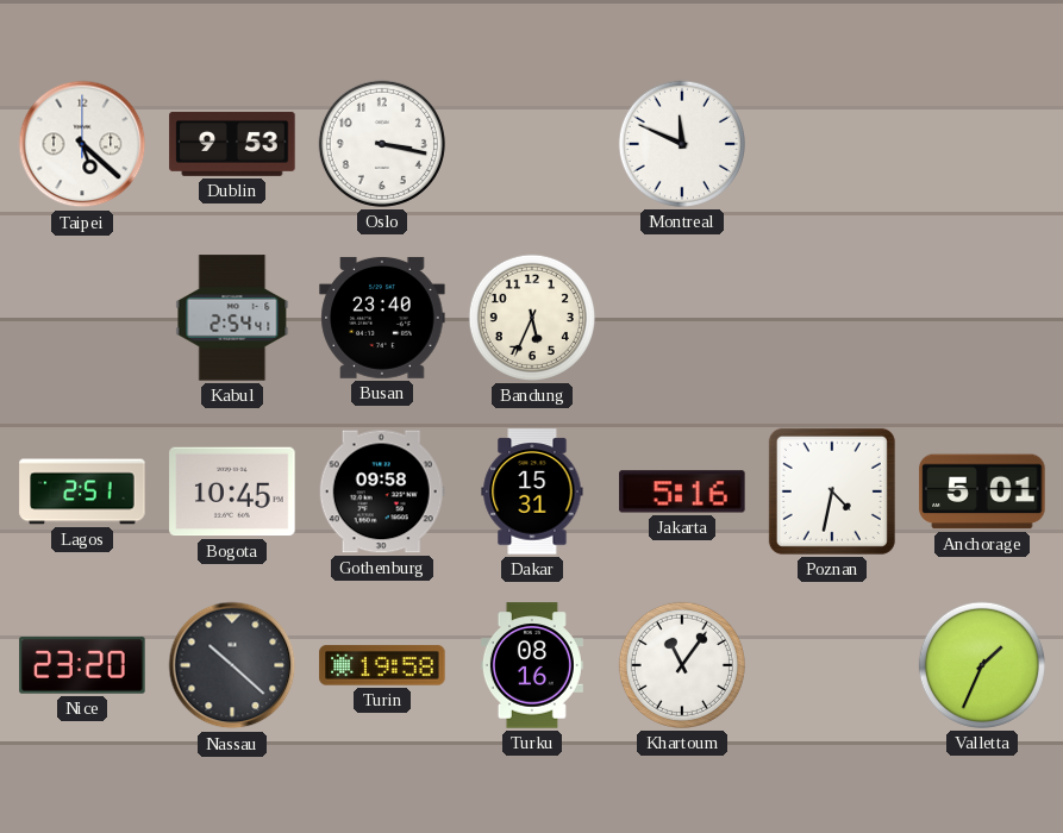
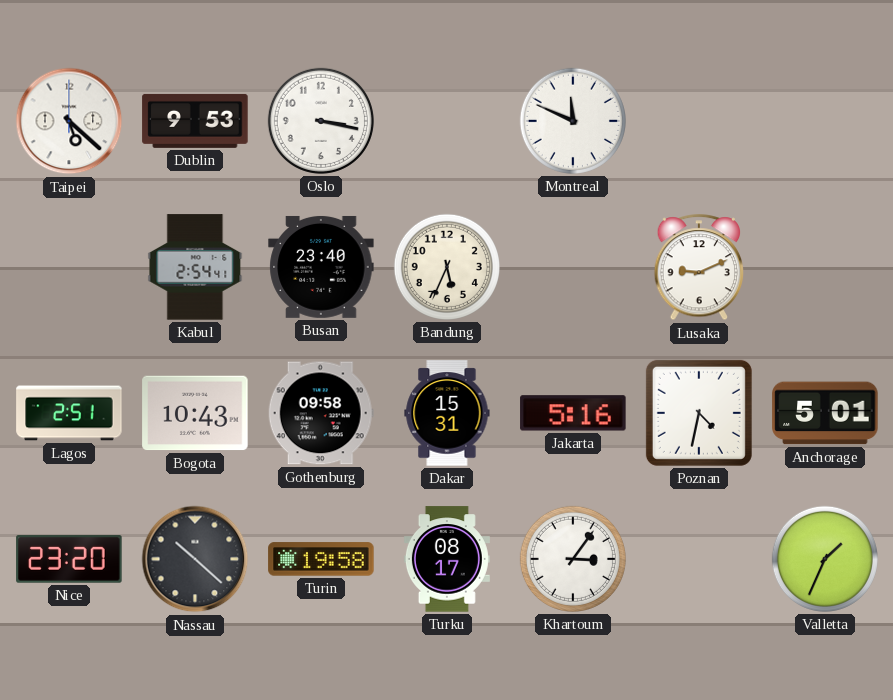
Lusaka: none -> 9:11
Bogota: 10:45 -> 10:43
Turku: 08:16 -> 08:17
Khartoum: 11:06 -> 3:06
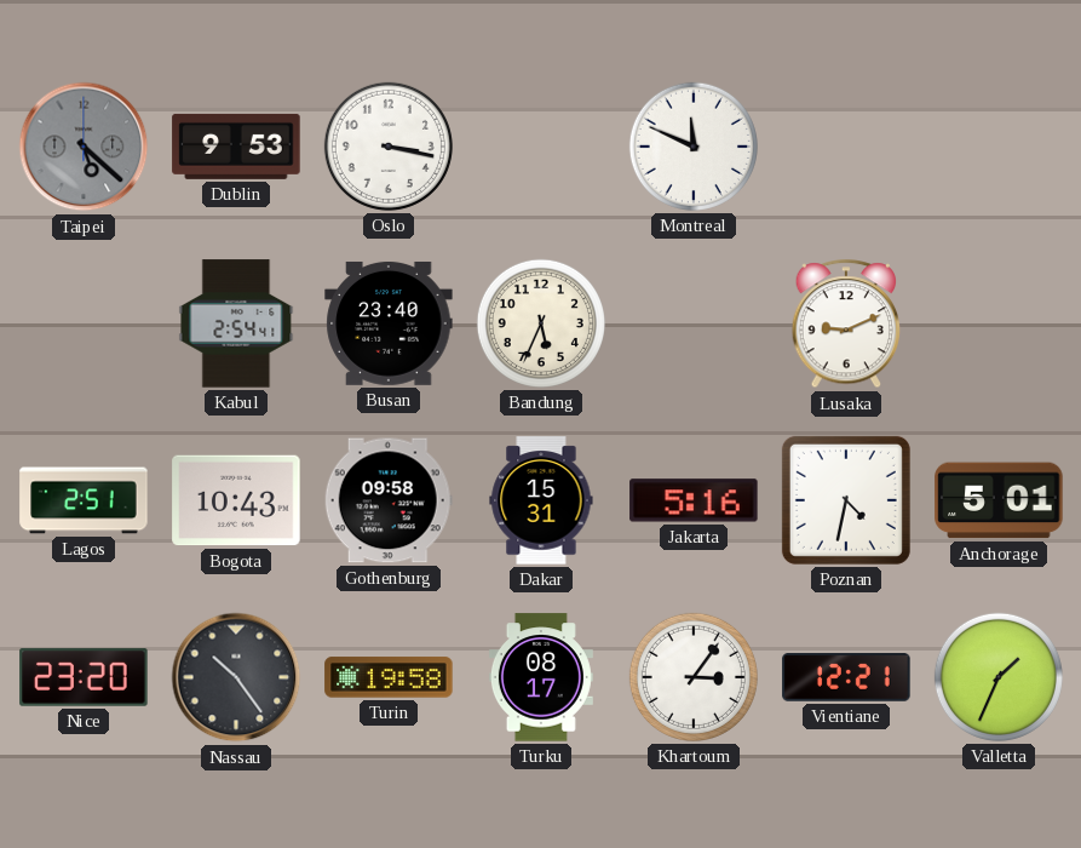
Taipei dial: white -> grey
Nassau: 10:22 -> 10:24
Vientiane: none -> 12:21
